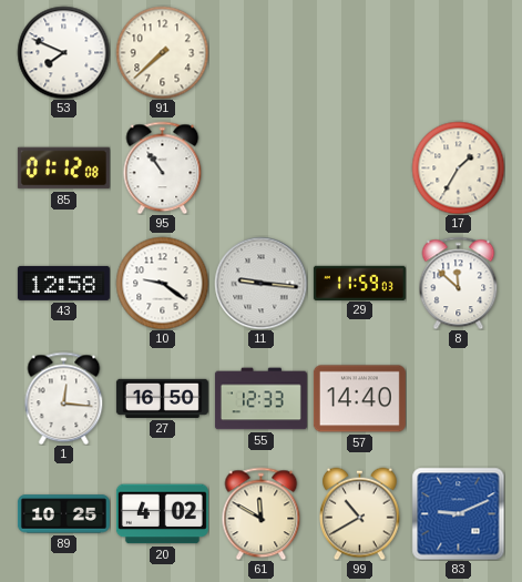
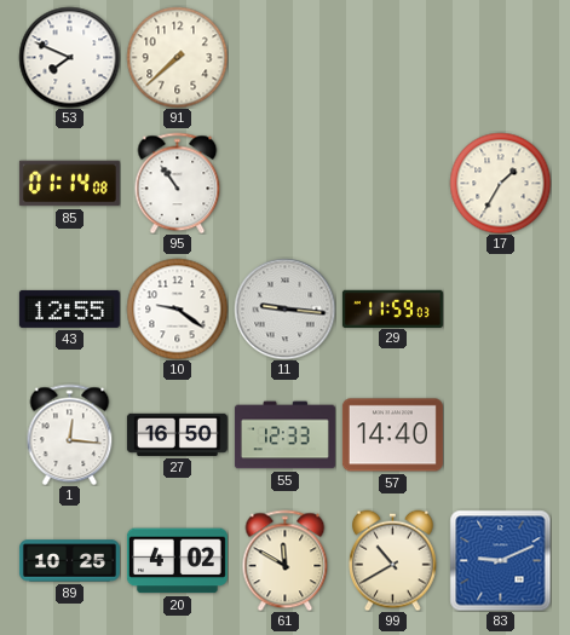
85: 01:12 -> 01:14
43: 12:58 -> 12:55
8: 11:52 -> none
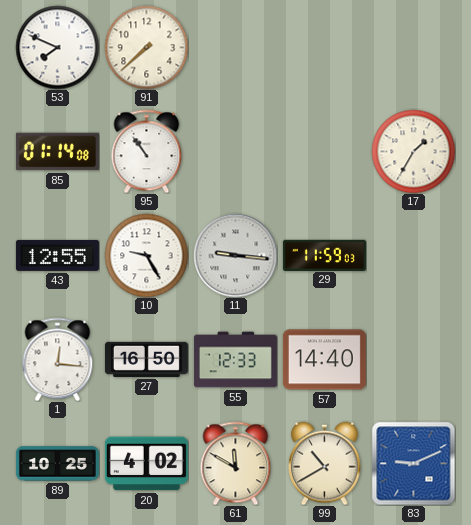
10: 9:21 -> 9:25
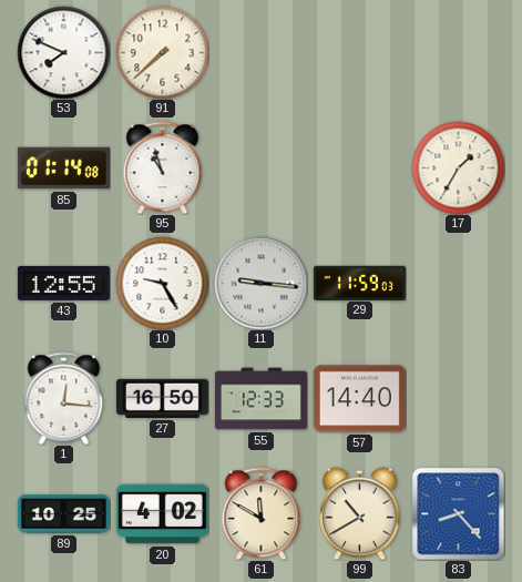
95: 10:54 -> 10:57
83: 9:11 -> 8:23
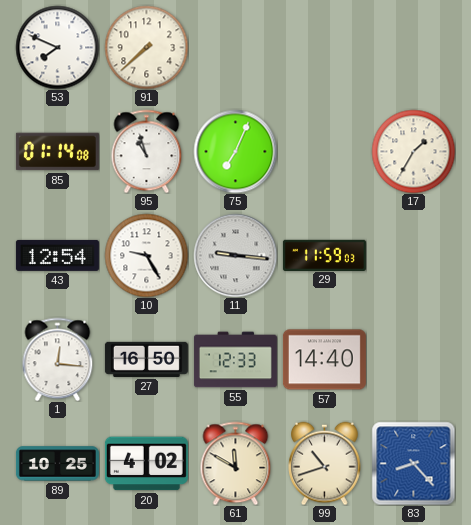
75: none -> 7:04
43: 12:55 -> 12:54
99: 10:40 -> 10:42
